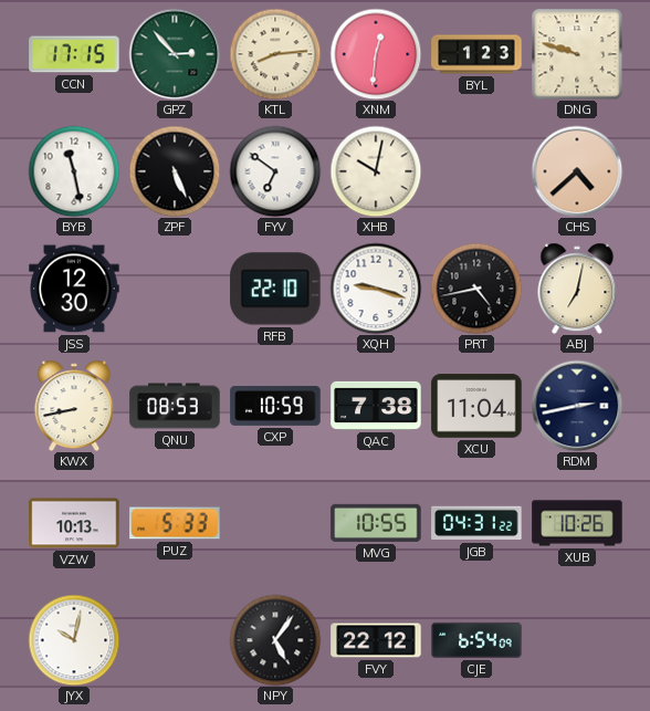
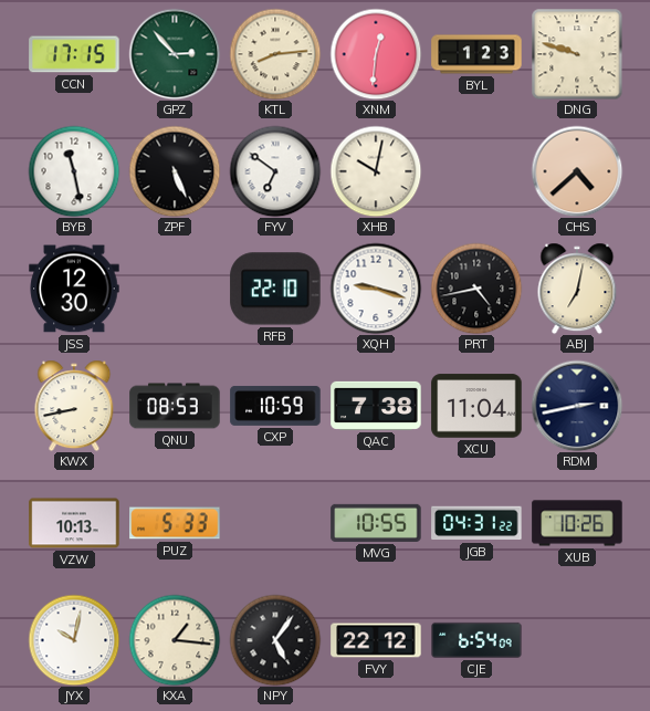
KXA: none -> 1:16
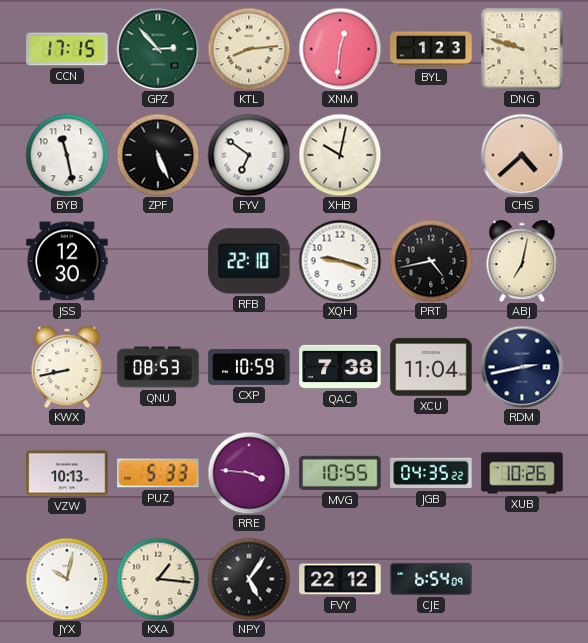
RRE: none -> 3:46
JGB: 04:31 -> 04:35
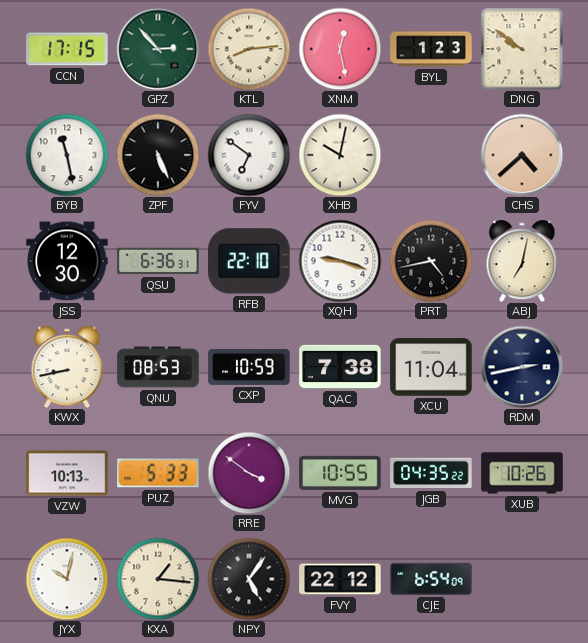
XNM: 12:31 -> 12:28
DNG: 9:48 -> 9:51
QSU: none -> 6:36
RRE: 3:46 -> 3:51
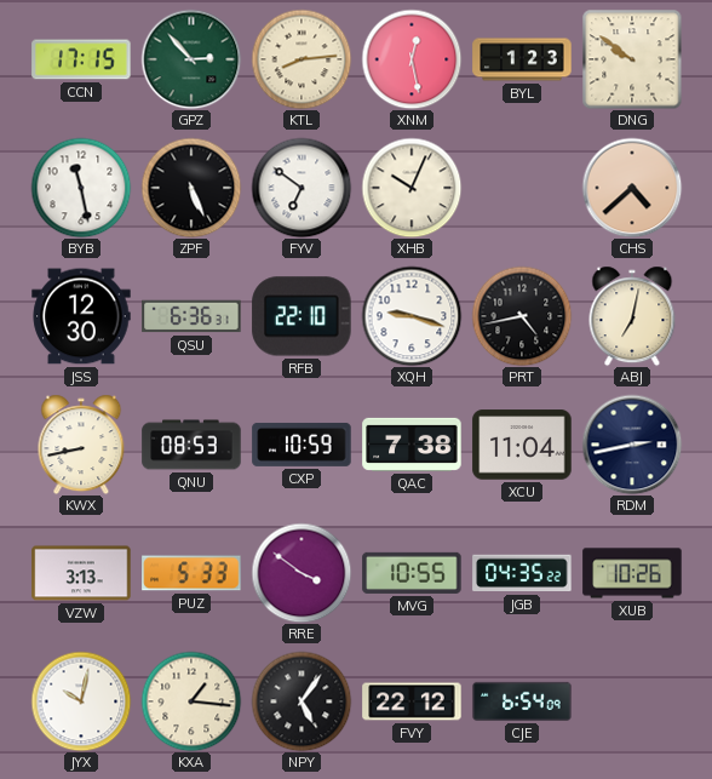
XHB: 10:02 -> 10:04
VZW: 10:13 -> 3:13
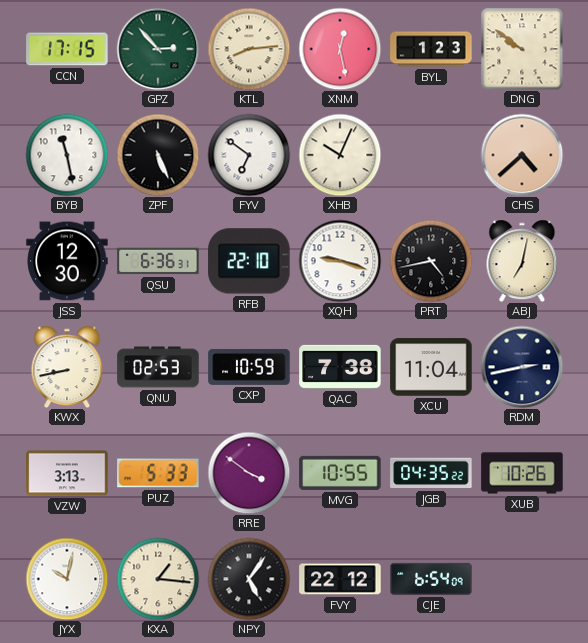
QNU: 08:53 -> 02:53
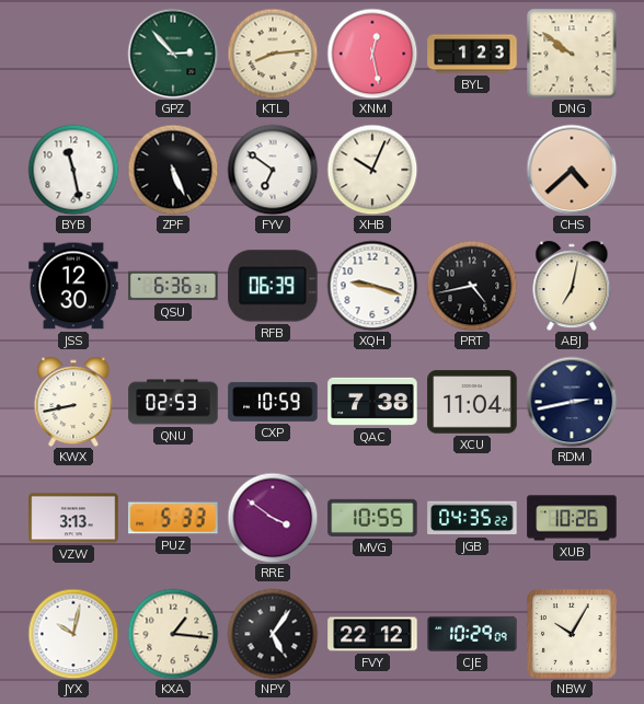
CCN: 17:15 -> none
RFB: 22:10 -> 06:39
CJE: 6:54 -> 10:29
NBW: none -> 10:05
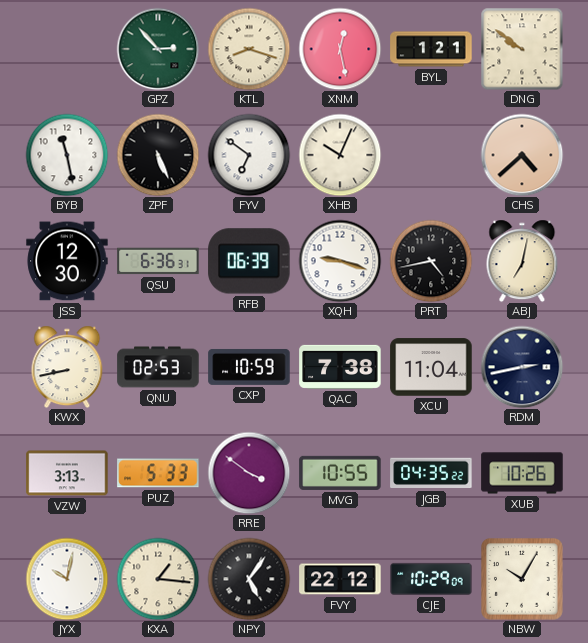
KTL: 8:14 -> 8:18
BYL: 1:23 -> 1:21
